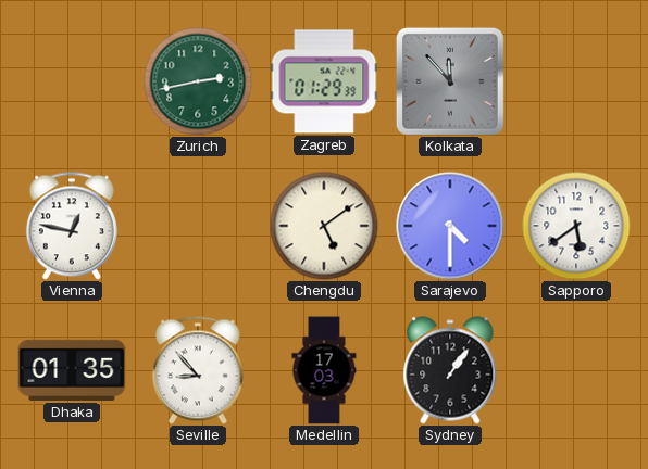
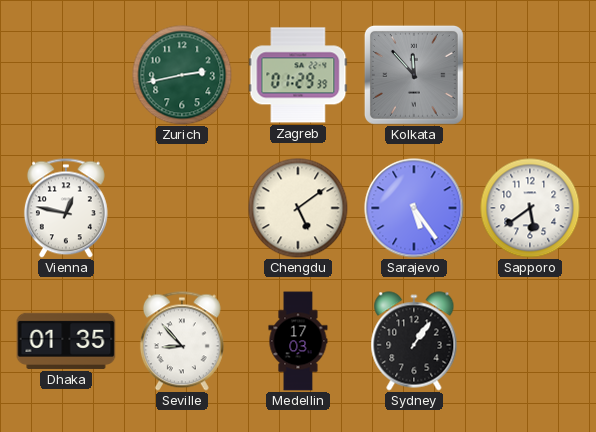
Sarajevo: 4:30 -> 5:24
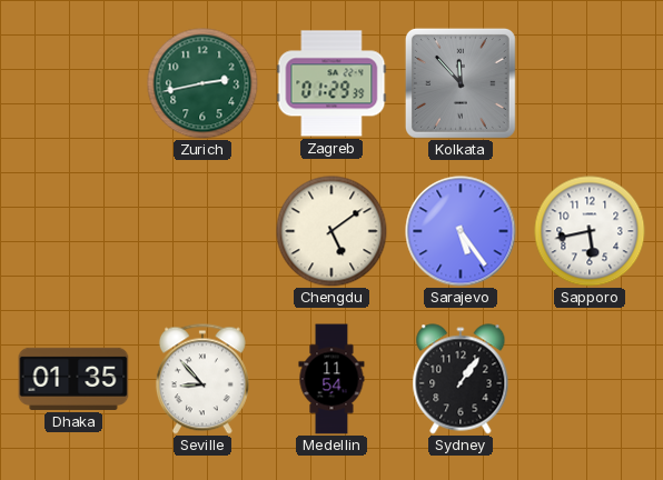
Vienna: 12:47 -> none
Sapporo: 5:39 -> 5:43
Medellin: 17:03 -> 11:54
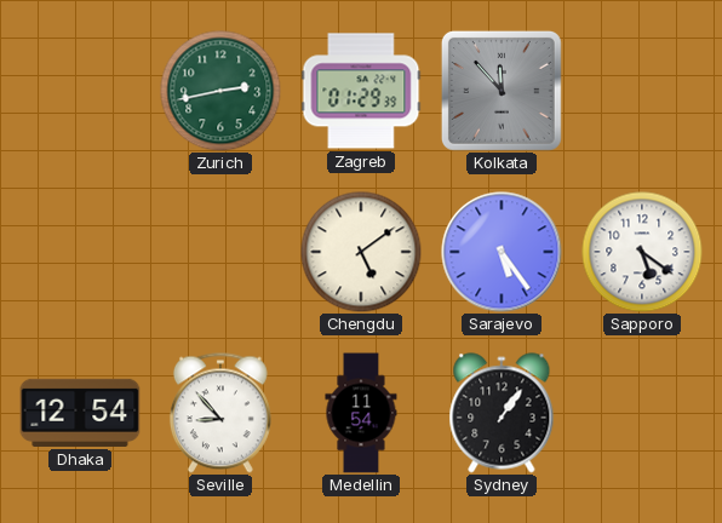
Sapporo: 5:43 -> 5:21
Dhaka: 01:35 -> 12:54
